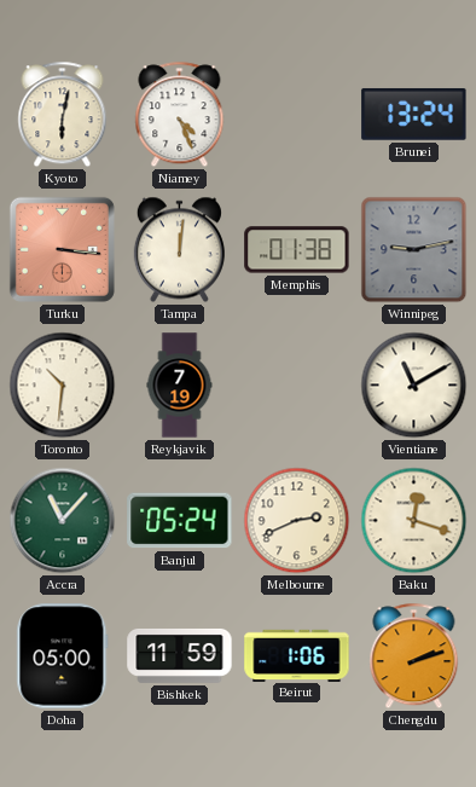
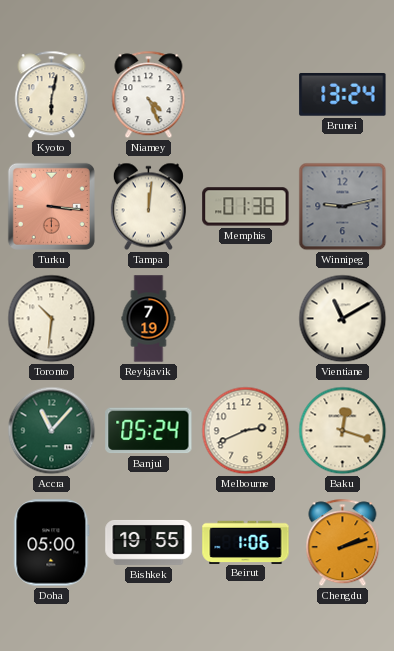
Bishkek: 11:59 -> 19:55
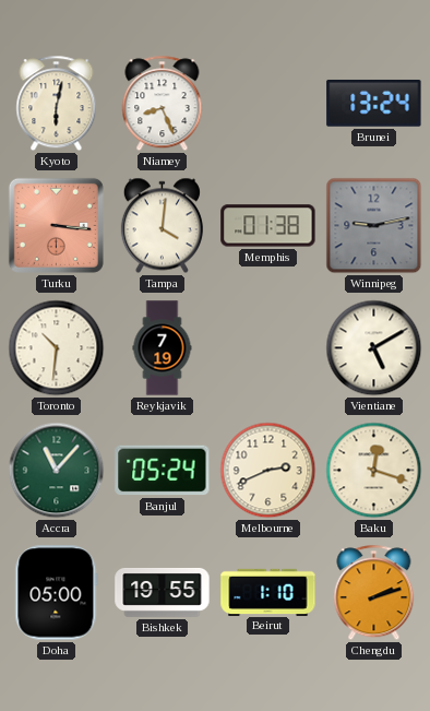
Niamey: 4:26 -> 8:26
Tampa: 12:01 -> 4:01
Vientiane: 11:10 -> 5:10
Beirut: 1:06 -> 1:10
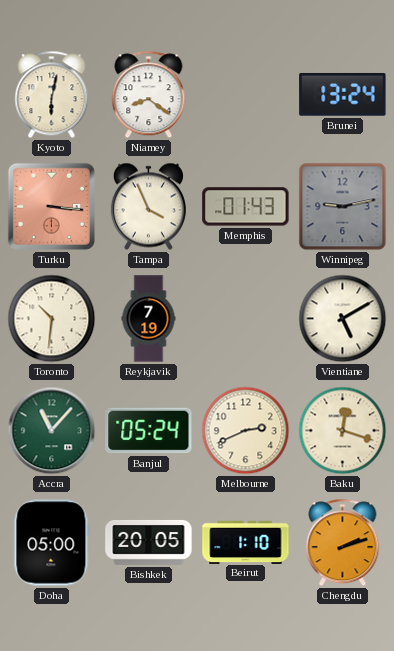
Niamey: 8:26 -> 8:21
Tampa: 4:01 -> 3:56
Memphis: 01:38 -> 01:43
Bishkek: 19:55 -> 20:05
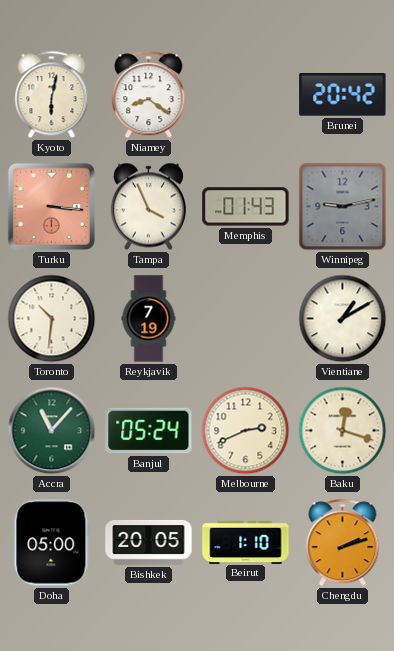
Brunei: 13:24 -> 20:42
Vientiane: 5:10 -> 1:10
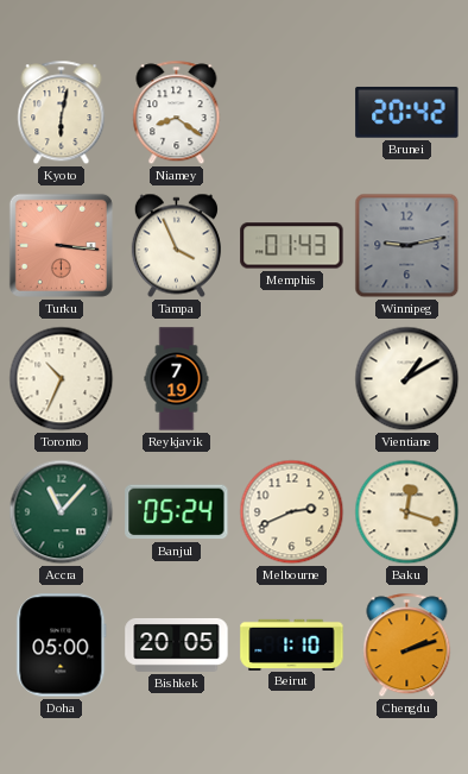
Toronto: 10:31 -> 10:34
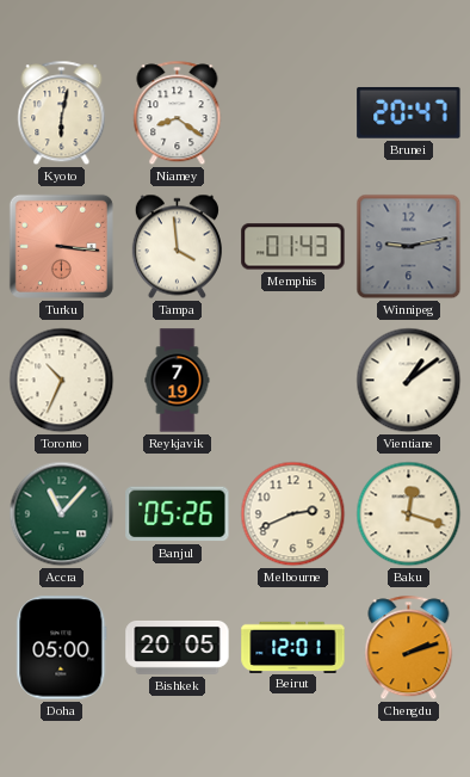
Brunei: 20:42 -> 20:47
Tampa: 3:56 -> 3:59
Vientiane: 1:10 -> 1:09
Banjul: 05:24 -> 05:26
Beirut: 1:10 -> 12:01
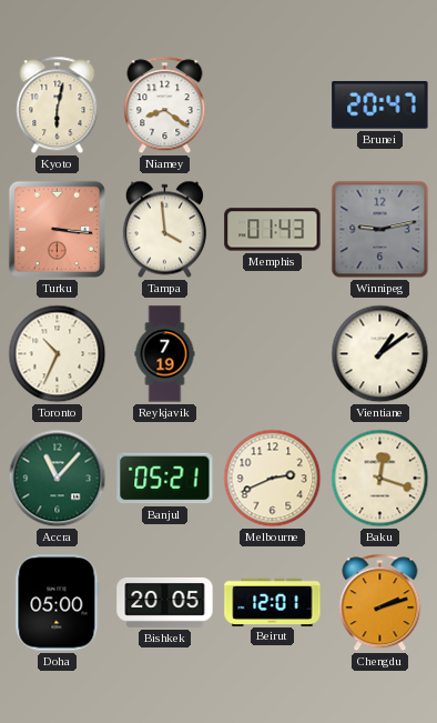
Banjul: 05:26 -> 05:21
